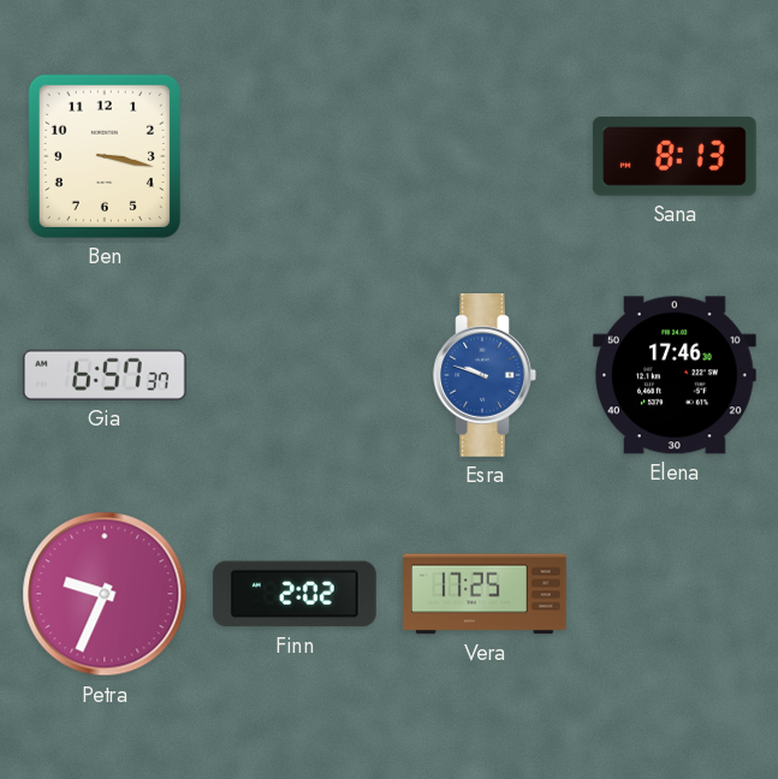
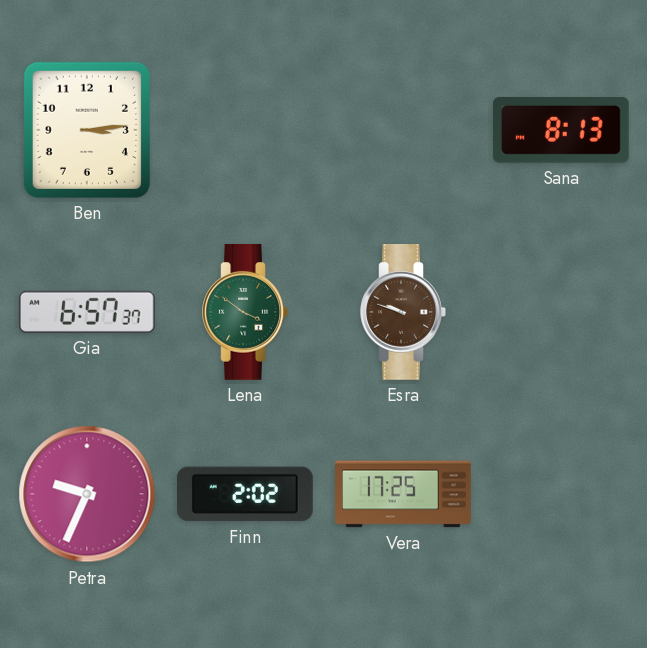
Ben: 3:17 -> 3:14
Lena: none -> 3:51
Esra dial: blue -> brown
Elena: 17:46 -> none
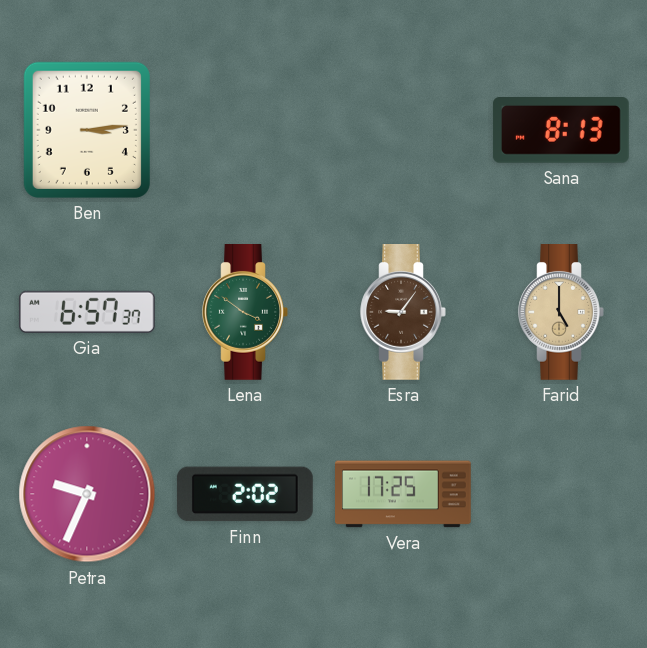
Esra: 9:48 -> 9:06
Farid: none -> 5:00
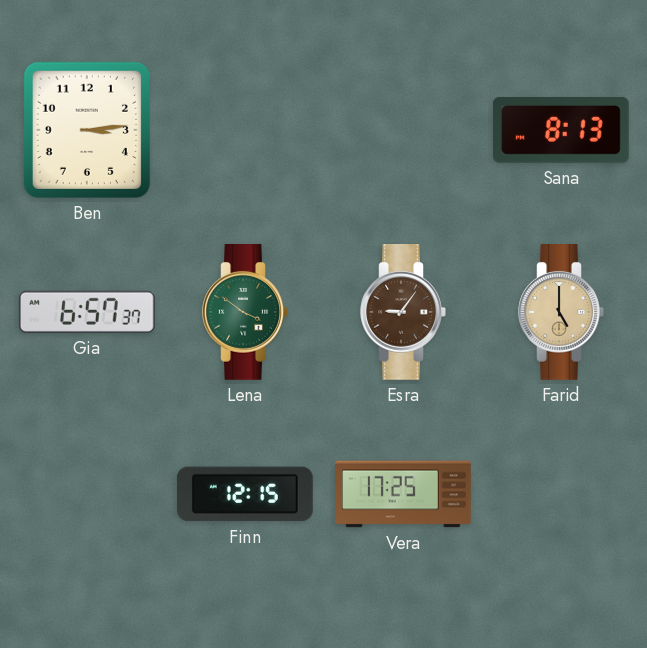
Petra: 9:34 -> none
Finn: 2:02 -> 12:15
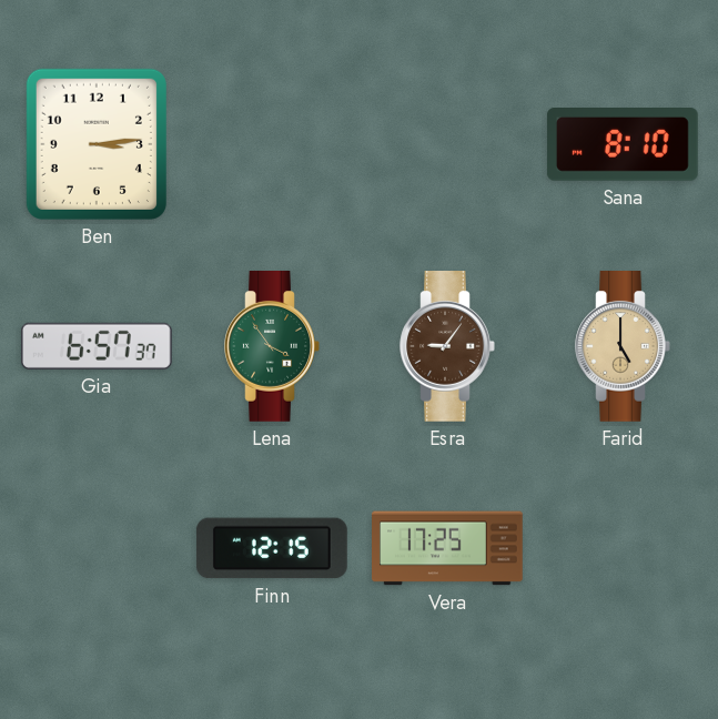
Sana: 8:13 -> 8:10
Lena: 3:51 -> 3:54
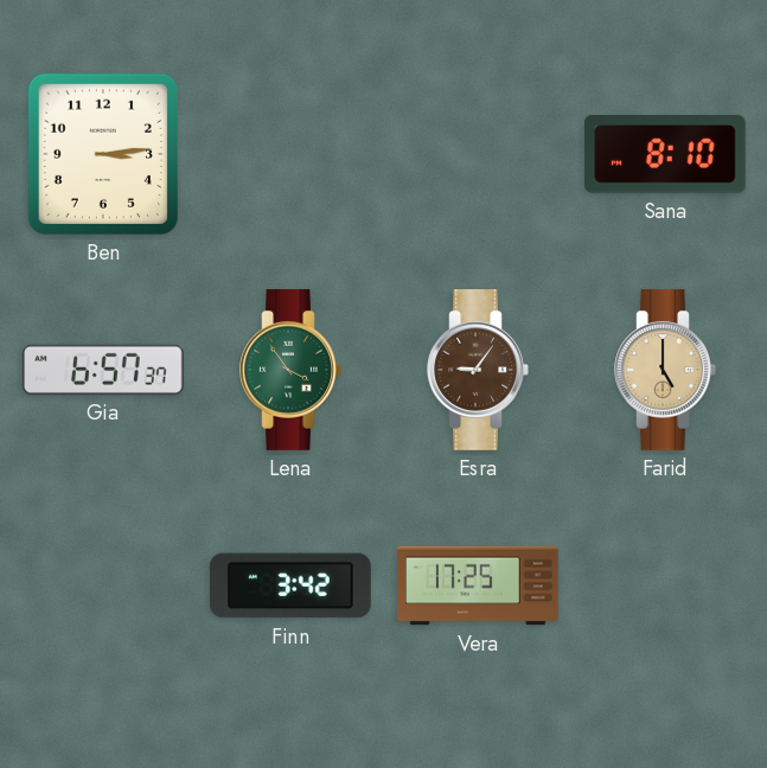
Finn: 12:15 -> 3:42
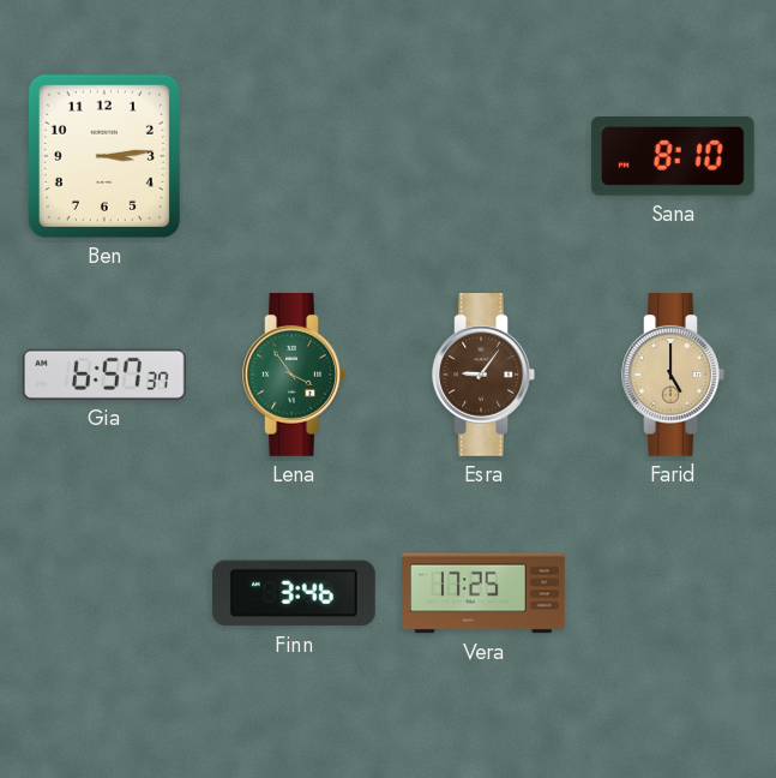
Finn: 3:42 -> 3:46
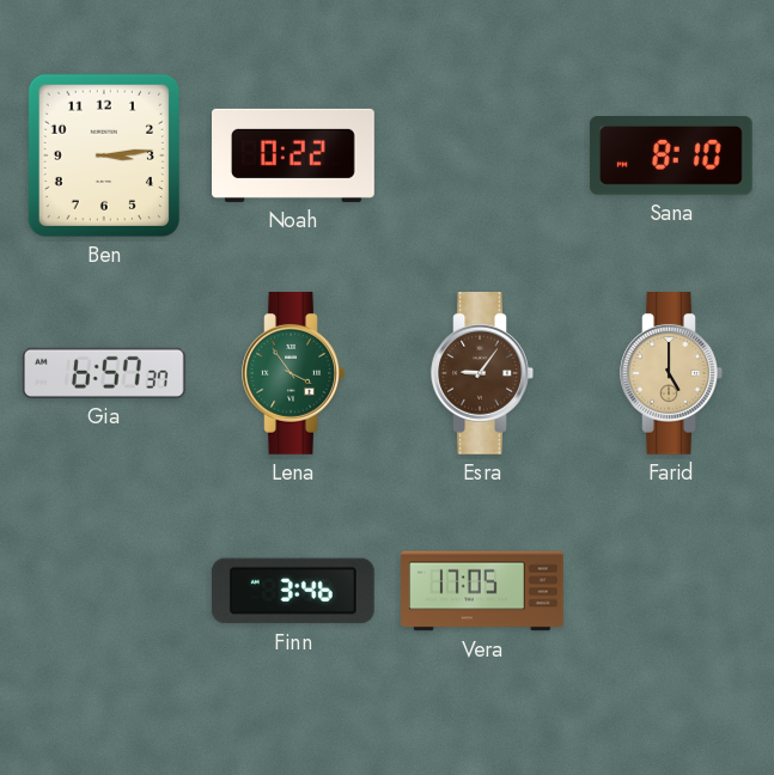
Noah: none -> 0:22
Vera: 17:25 -> 17:05
